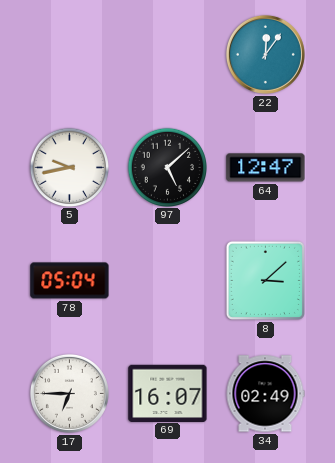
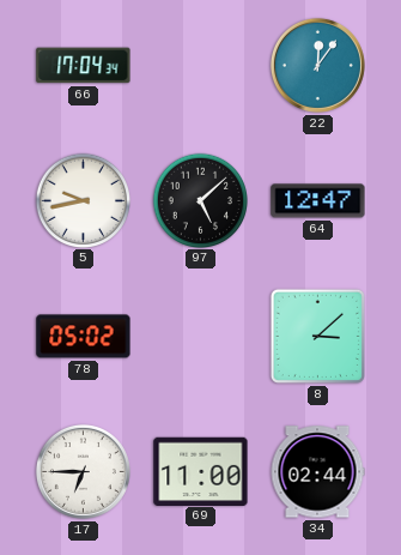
66: none -> 17:04
78: 05:04 -> 05:02
69: 16:07 -> 11:00
34: 02:49 -> 02:44
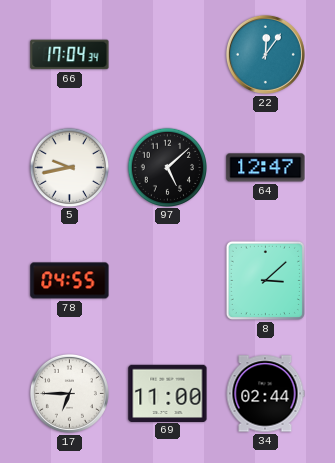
78: 05:02 -> 04:55
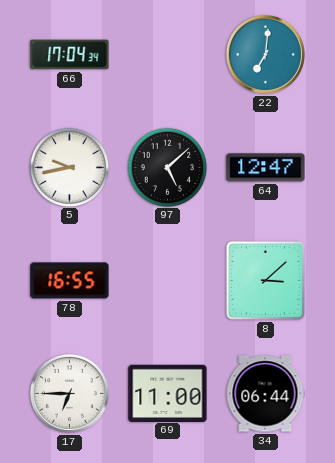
22: 12:06 -> 7:01
78: 04:55 -> 16:55
34: 02:44 -> 06:44
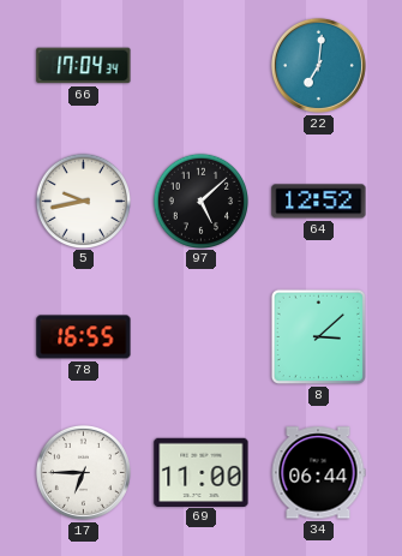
64: 12:47 -> 12:52
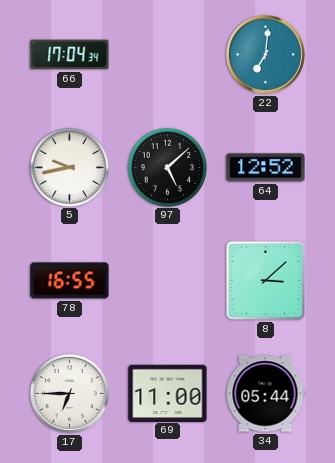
34: 06:44 -> 05:44
